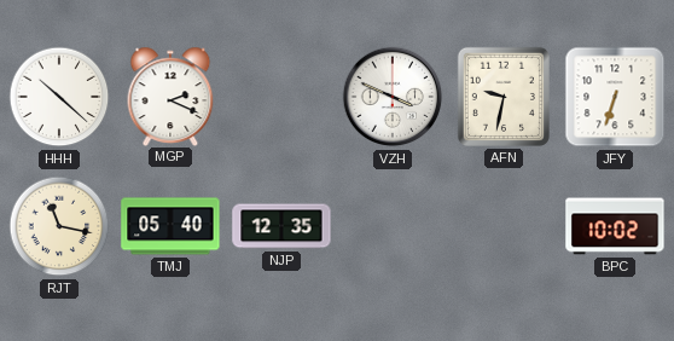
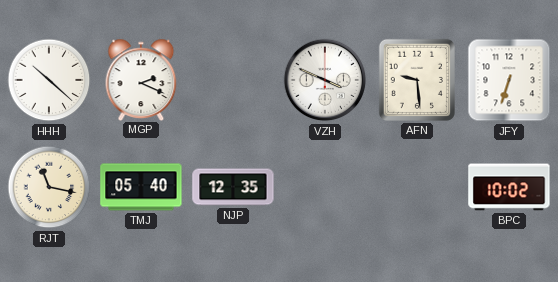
AFN: 9:32 -> 9:29
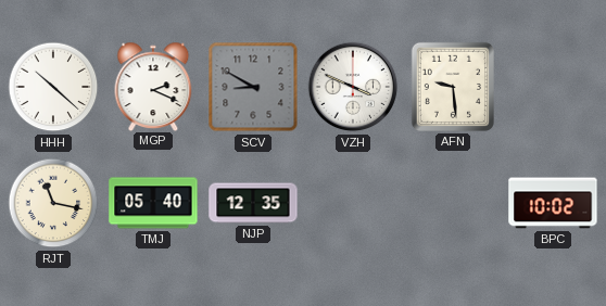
SCV: none -> 8:50
JFY: 6:33 -> none
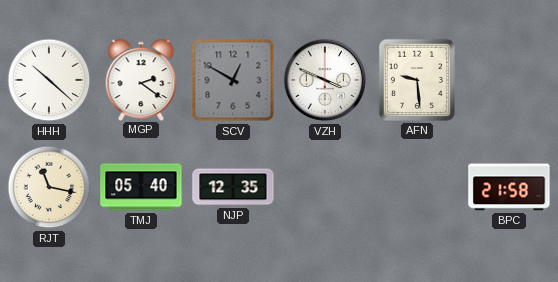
MGP: 2:19 -> 2:21
SCV: 8:50 -> 12:50
BPC: 10:02 -> 21:58
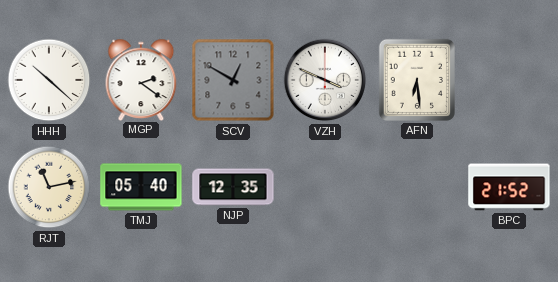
AFN: 9:29 -> 6:29
RJT: 11:17 -> 11:13
BPC: 21:58 -> 21:52
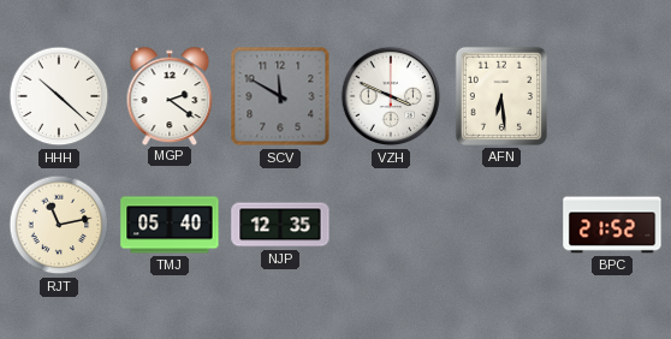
SCV: 12:50 -> 11:50
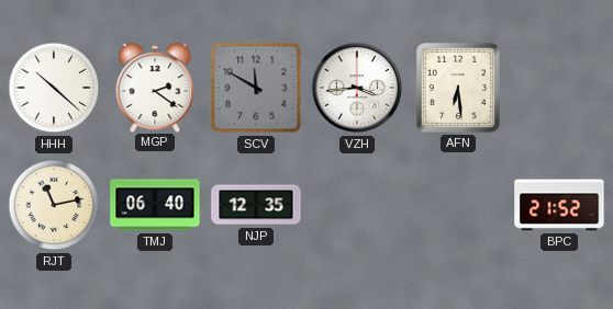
VZH: 3:49 -> 3:44
TMJ: 05:40 -> 06:40
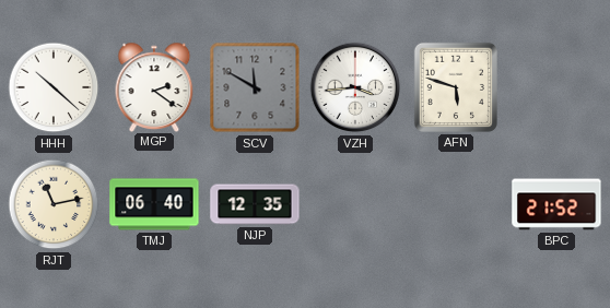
AFN: 6:29 -> 5:48
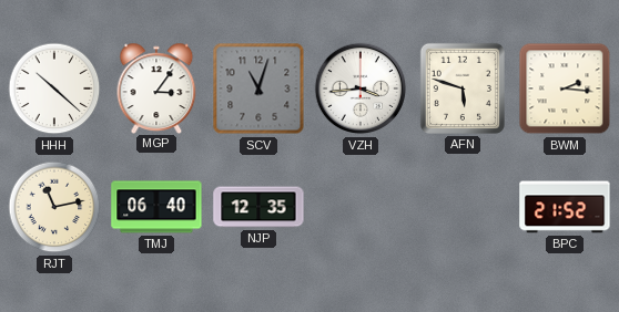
MGP: 2:21 -> 3:06
SCV: 11:50 -> 11:03
BWM: none -> 2:16
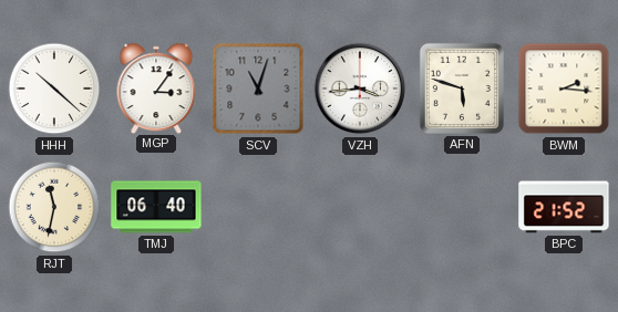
RJT: 11:13 -> 11:32
NJP: 12:35 -> none
